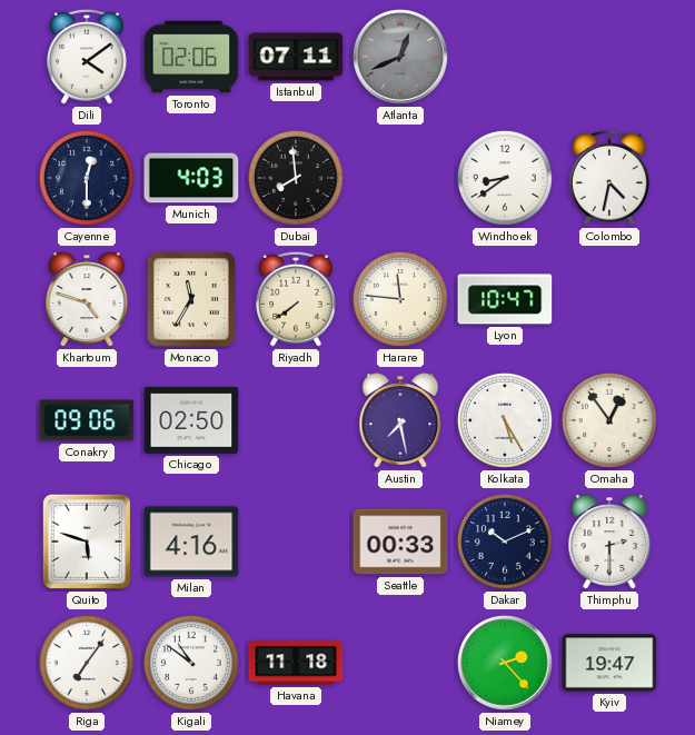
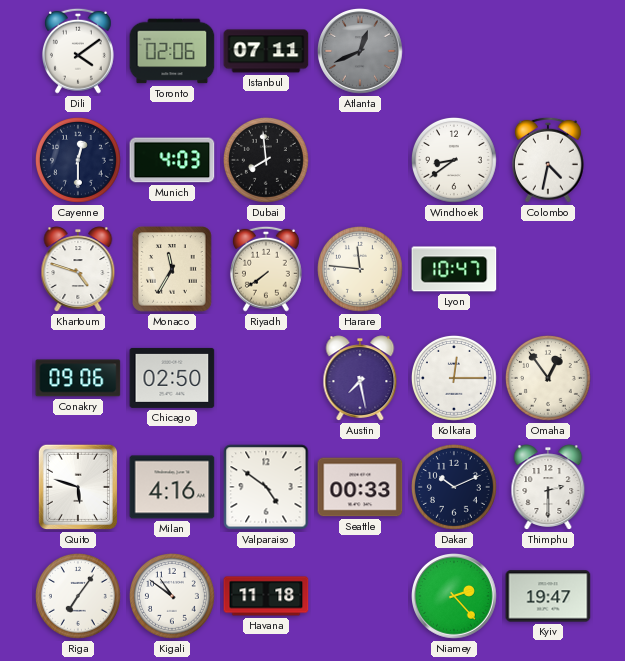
Kolkata: 5:25 -> 12:15
Valparaiso: none -> 4:51
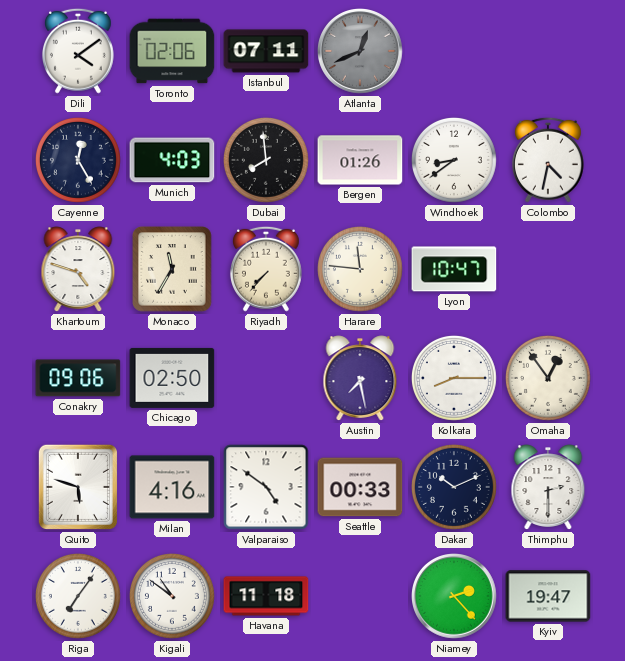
Cayenne: 12:30 -> 12:25
Bergen: none -> 01:26
Riyadh: 7:39 -> 7:37
Kolkata: 12:15 -> 8:15
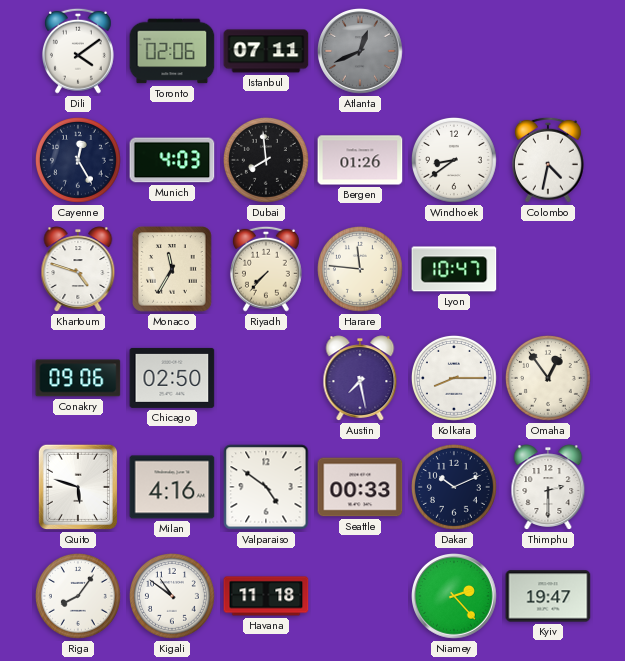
Riga: 7:06 -> 8:06
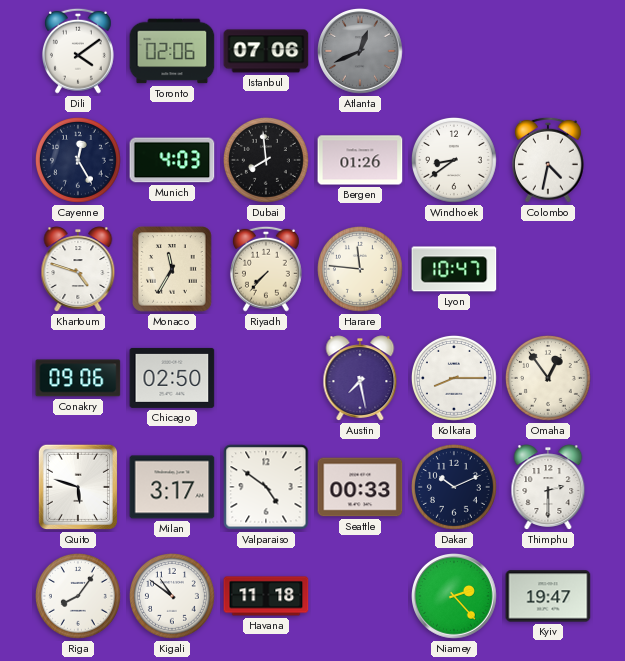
Istanbul: 07:11 -> 07:06
Milan: 4:16 -> 3:17
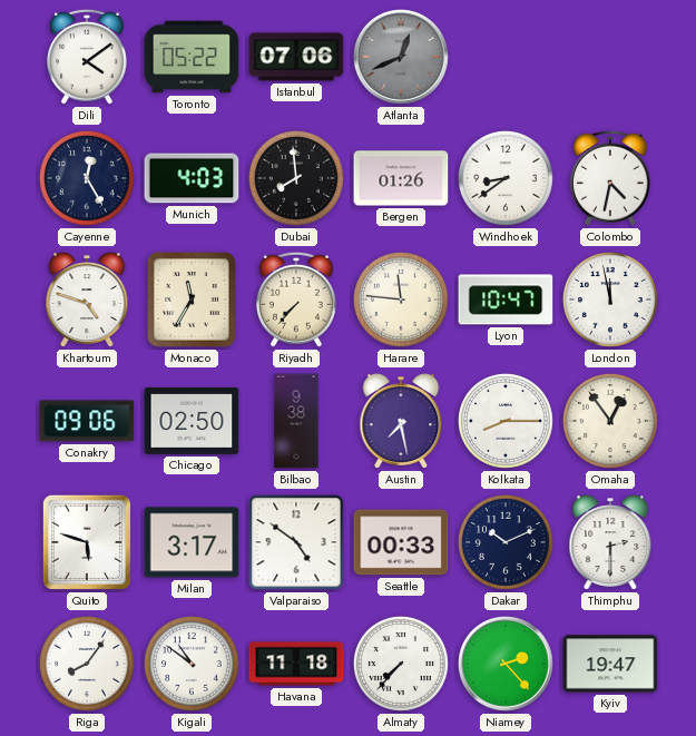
Toronto: 02:06 -> 05:22
London: none -> 11:58
Bilbao: none -> 9:38
Almaty: none -> 7:37
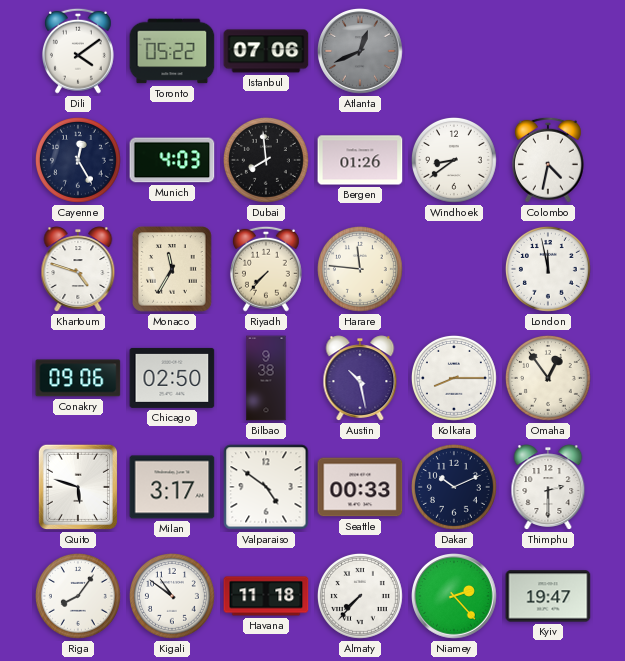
Lyon: 10:47 -> none
Austin: 7:28 -> 10:28
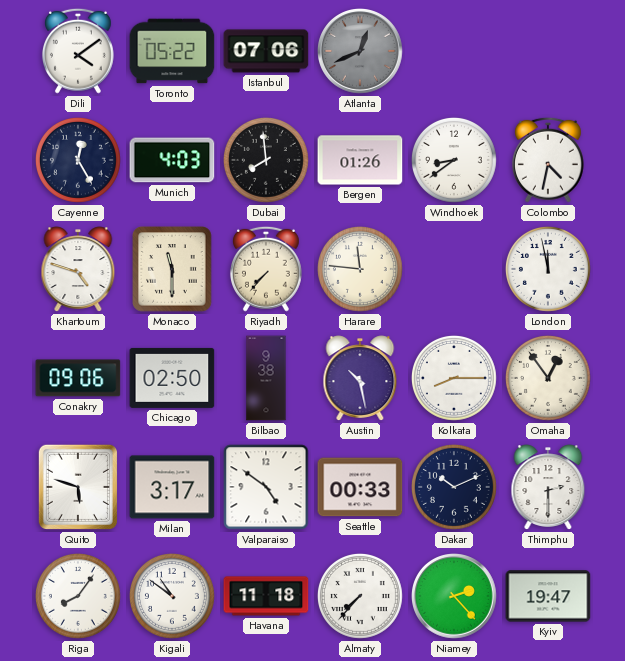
Monaco: 11:35 -> 11:30
